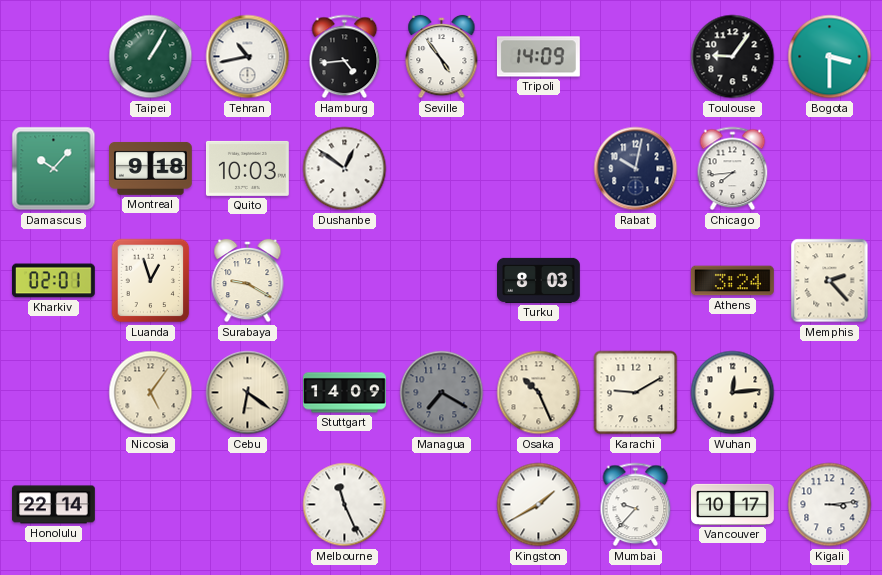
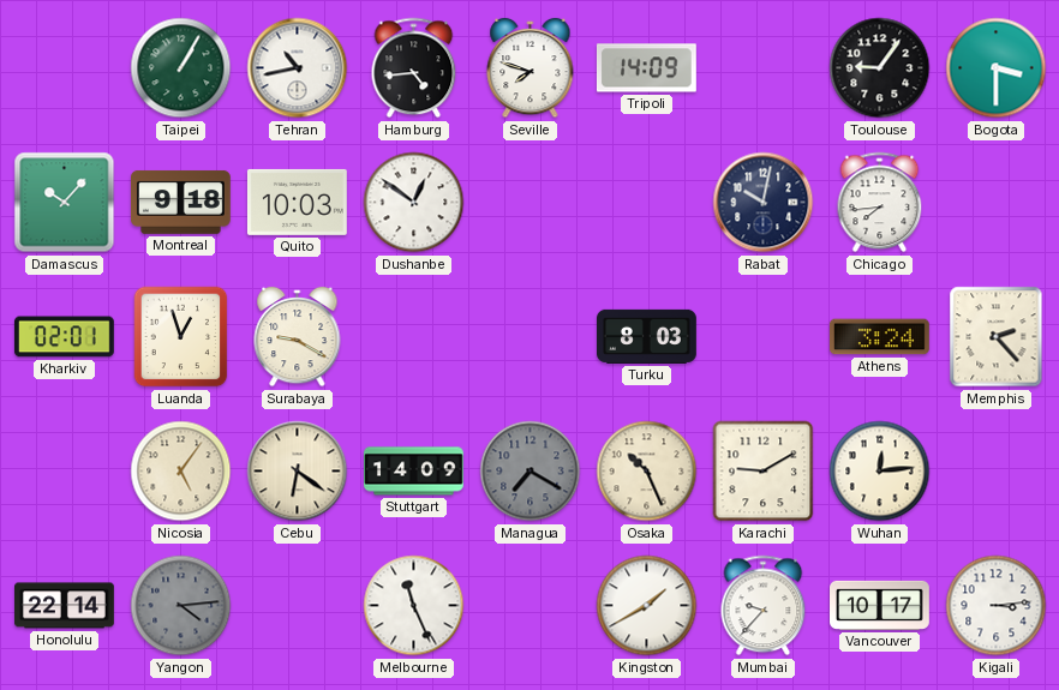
Seville: 4:54 -> 7:48
Yangon: none -> 4:14
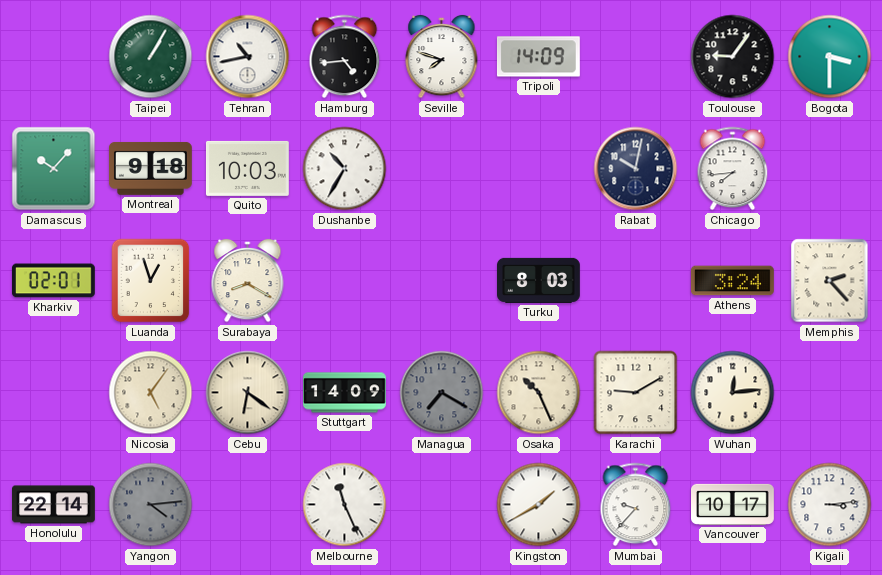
Dushanbe: 12:51 -> 10:35
Surabaya: 9:20 -> 8:20
